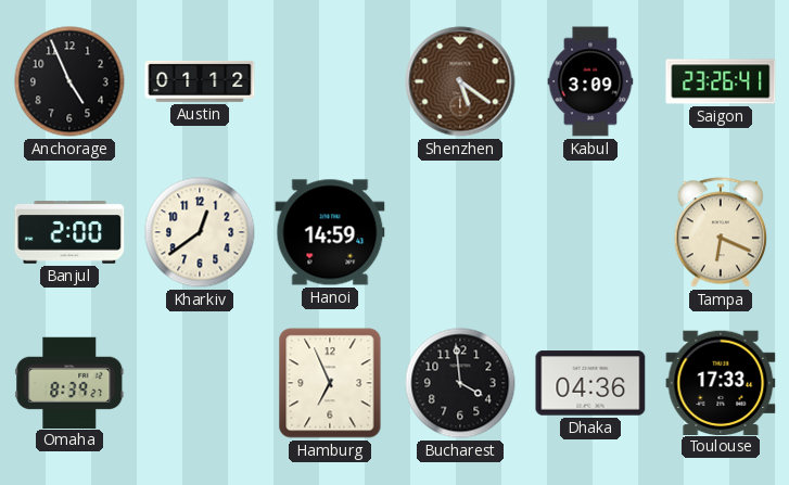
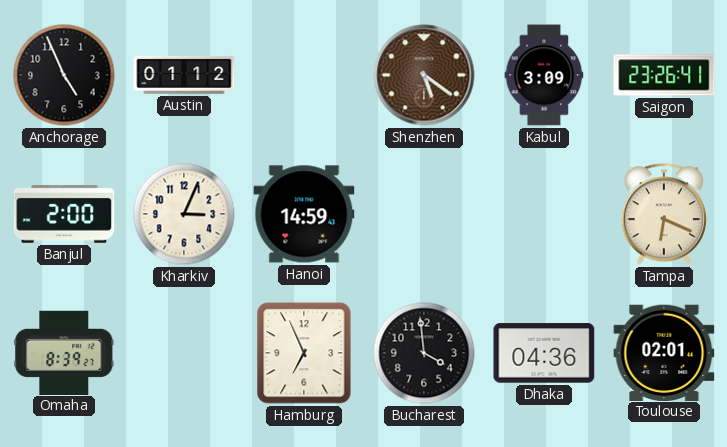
Kharkiv: 12:39 -> 3:04
Toulouse: 17:33 -> 02:01
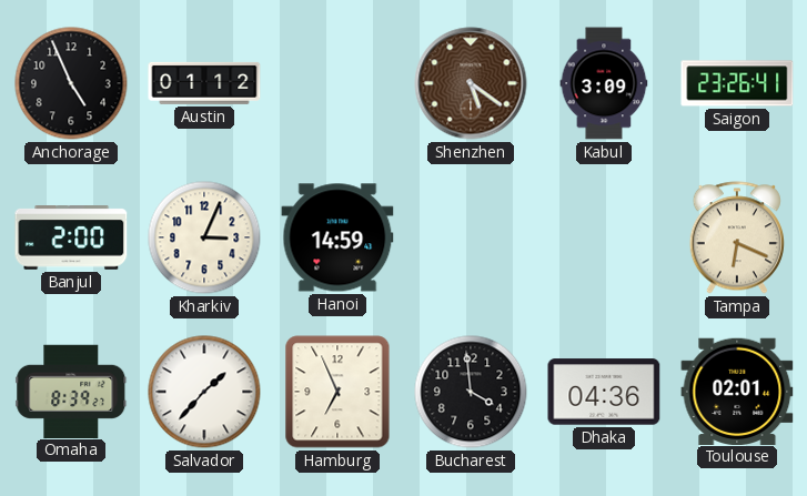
Salvador: none -> 1:37
